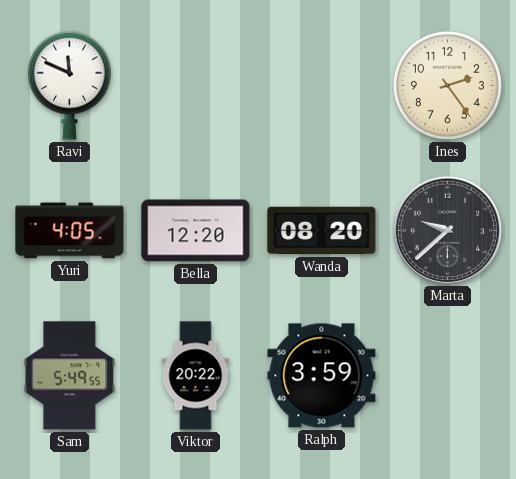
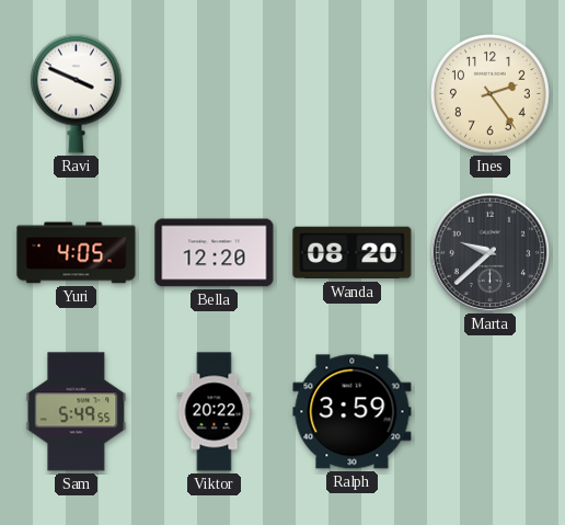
Ravi: 11:49 -> 3:49
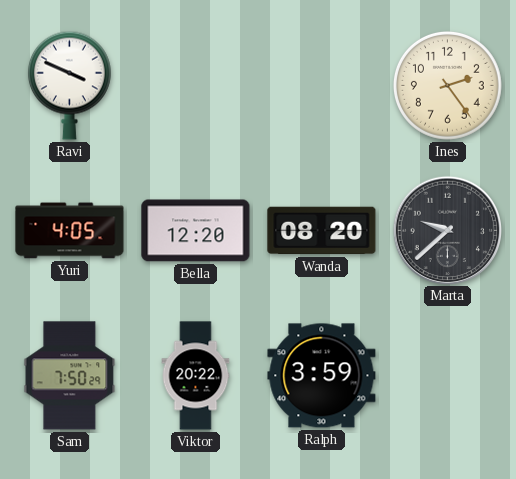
Sam: 5:49 -> 7:50
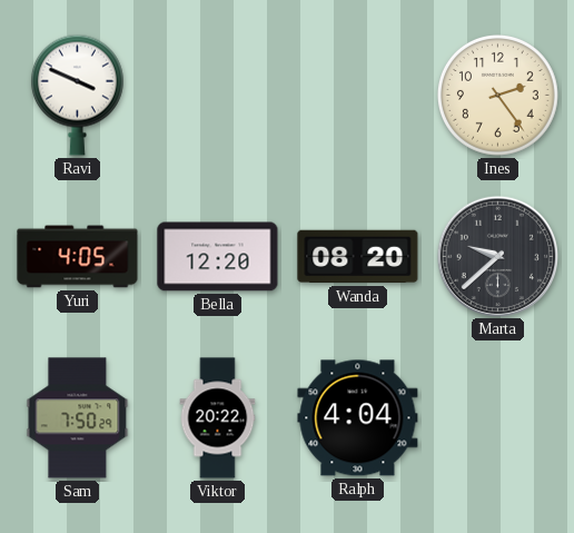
Ralph: 3:59 -> 4:04
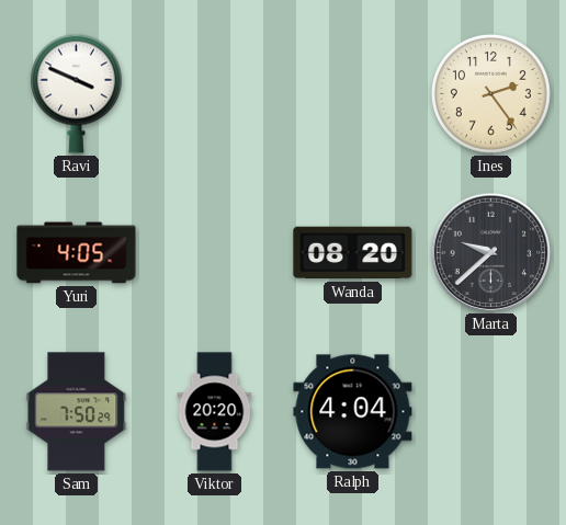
Bella: 12:20 -> none
Viktor: 20:22 -> 20:20
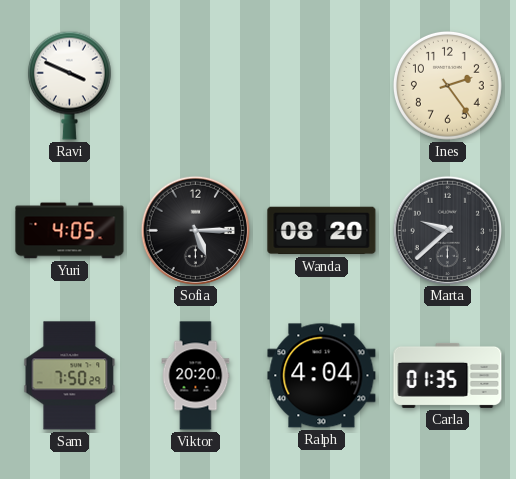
Sofia: none -> 5:15
Carla: none -> 01:35
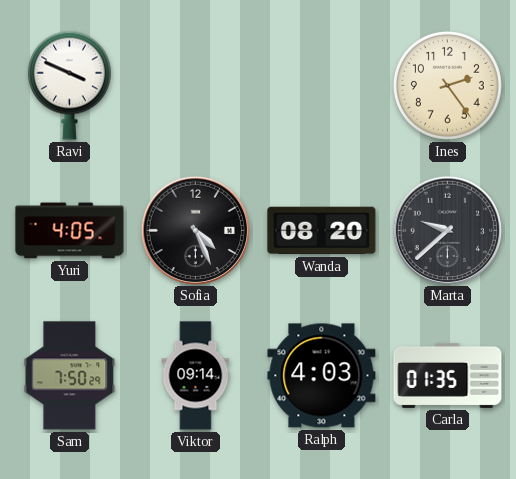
Sofia: 5:15 -> 4:26
Viktor: 20:20 -> 09:14
Ralph: 4:04 -> 4:03
